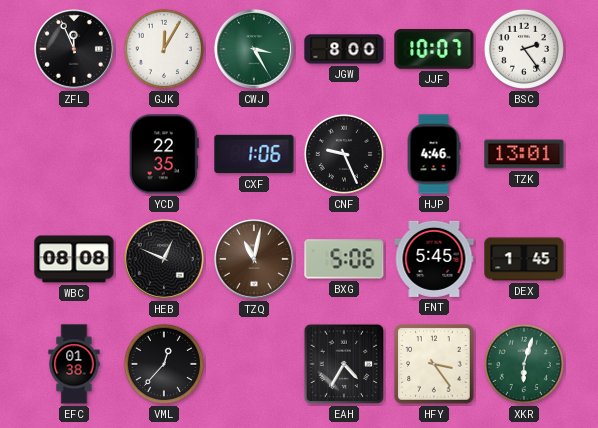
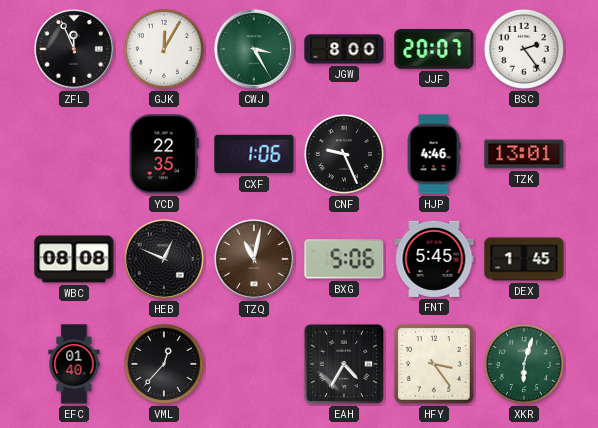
JJF: 10:07 -> 20:07
EFC: 01:38 -> 01:40
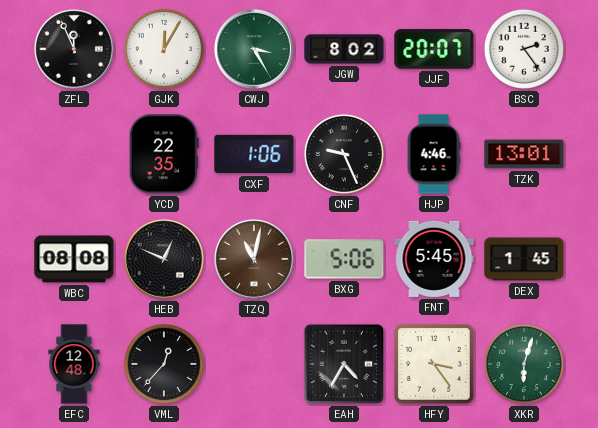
JGW: 8:00 -> 8:02
EFC: 01:40 -> 12:48
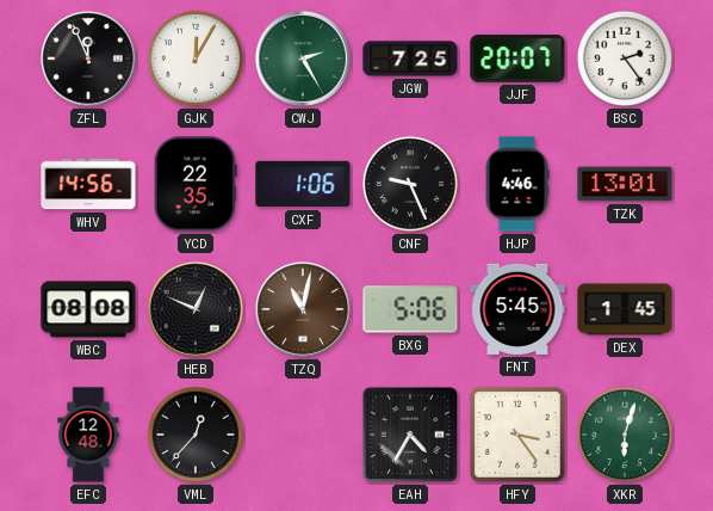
CWJ: 3:25 -> 2:25
JGW: 8:02 -> 7:25
WHV: none -> 14:56
